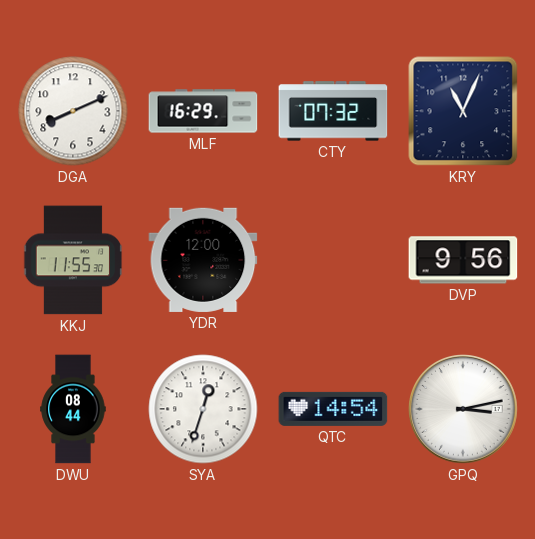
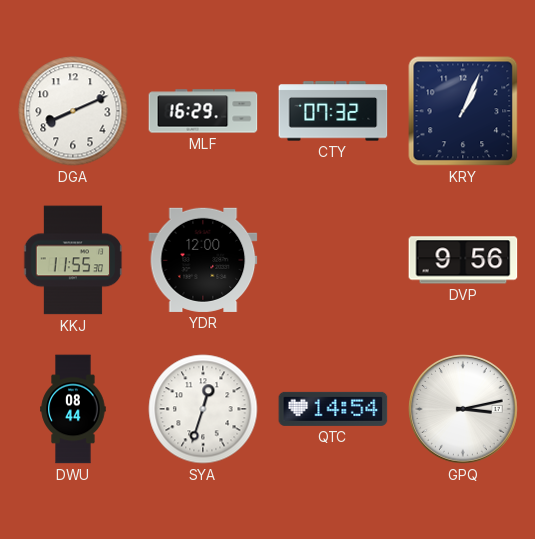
KRY: 11:04 -> 1:04
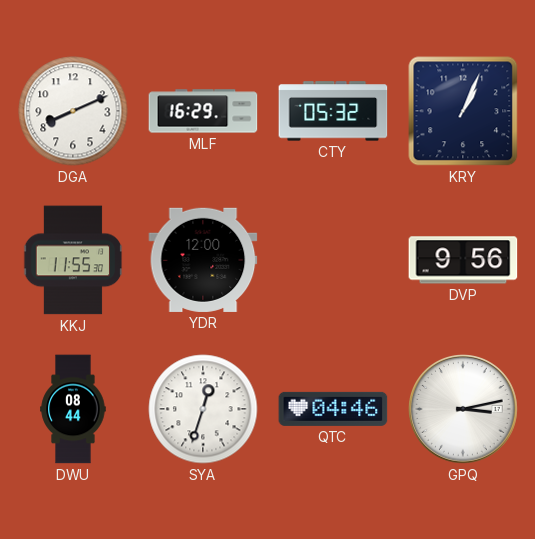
CTY: 07:32 -> 05:32
QTC: 14:54 -> 04:46
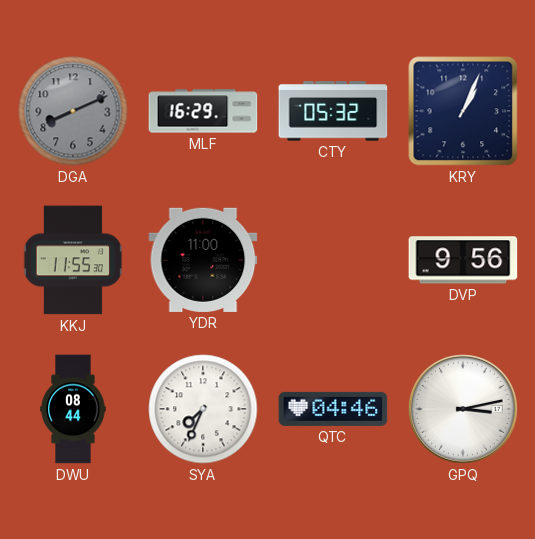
DGA dial: white -> grey
YDR: 12:00 -> 11:00
SYA: 12:33 -> 7:34
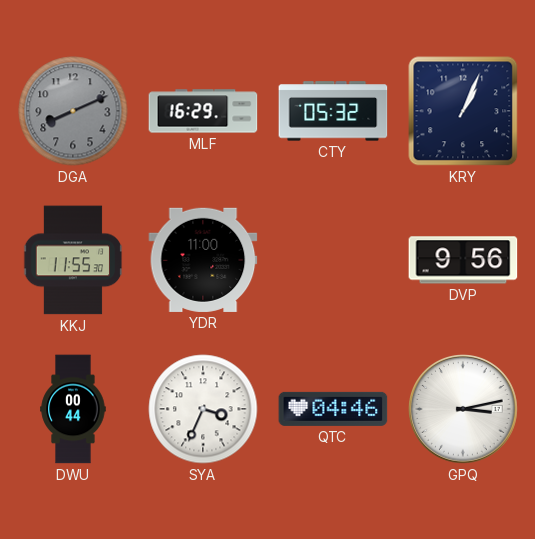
DWU: 08:44 -> 00:44
SYA: 7:34 -> 3:34
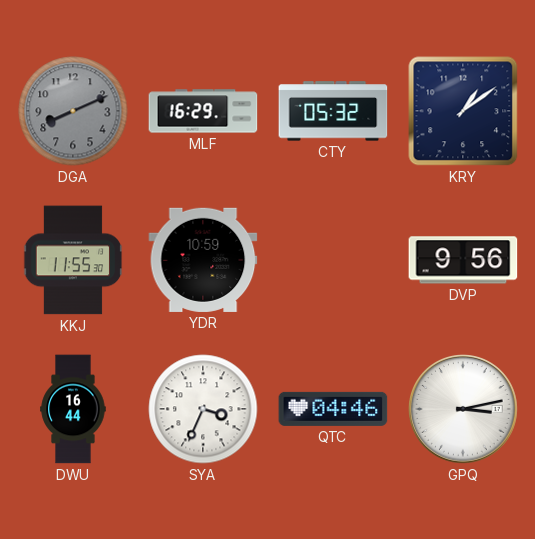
KRY: 1:04 -> 1:09
YDR: 11:00 -> 10:59
DWU: 00:44 -> 16:44
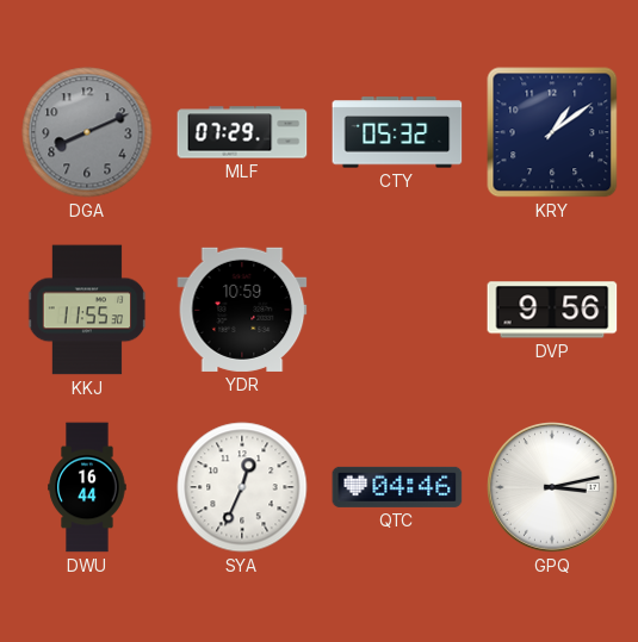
MLF: 16:29 -> 07:29
SYA: 3:34 -> 12:34
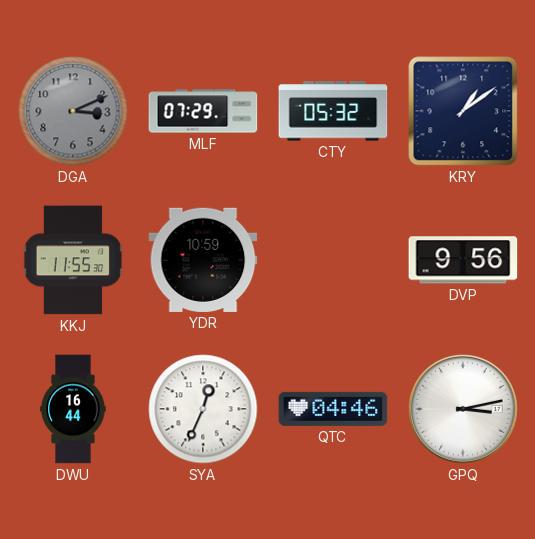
DGA: 8:11 -> 3:11
